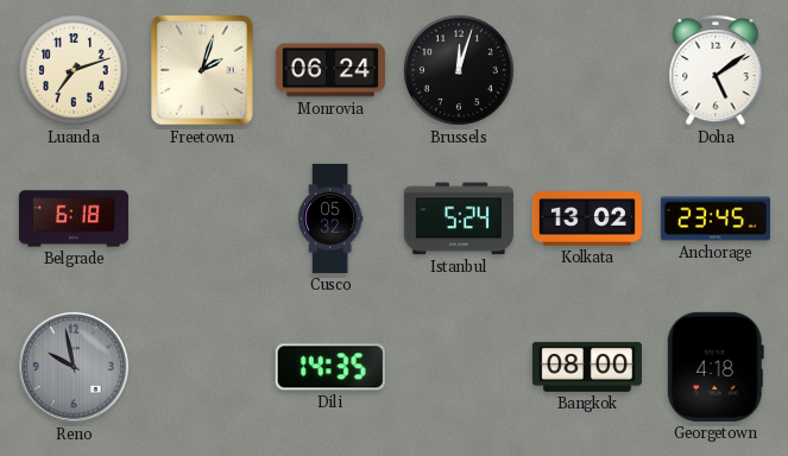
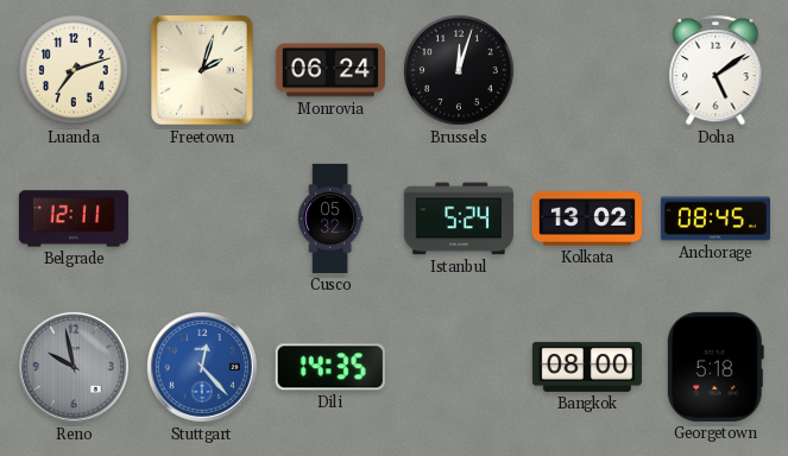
Belgrade: 6:18 -> 12:11
Anchorage: 23:45 -> 08:45
Stuttgart: none -> 12:23
Georgetown: 4:18 -> 5:18
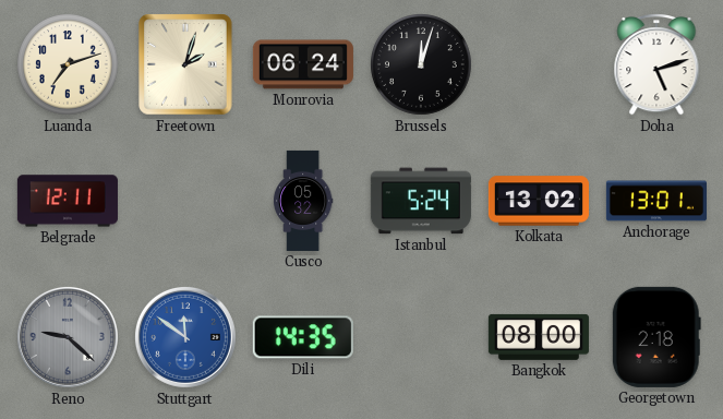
Doha: 5:09 -> 5:12
Anchorage: 08:45 -> 13:01
Reno: 9:58 -> 9:22
Stuttgart: 12:23 -> 11:51
Georgetown: 5:18 -> 2:18
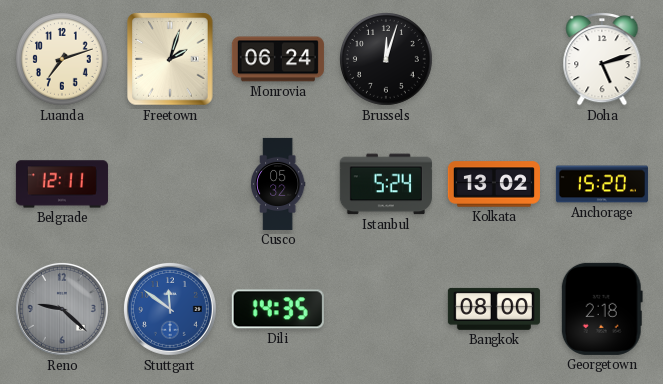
Anchorage: 13:01 -> 15:20
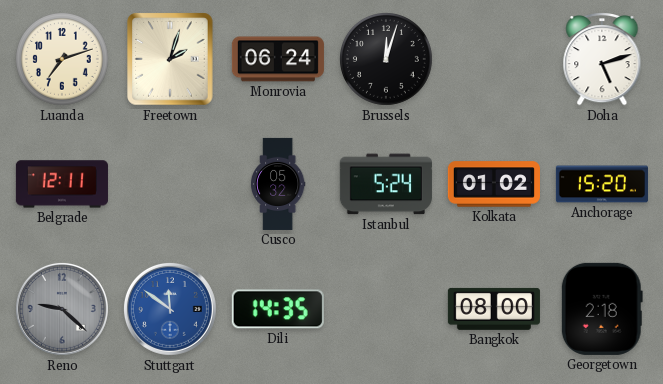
Kolkata: 13:02 -> 01:02
